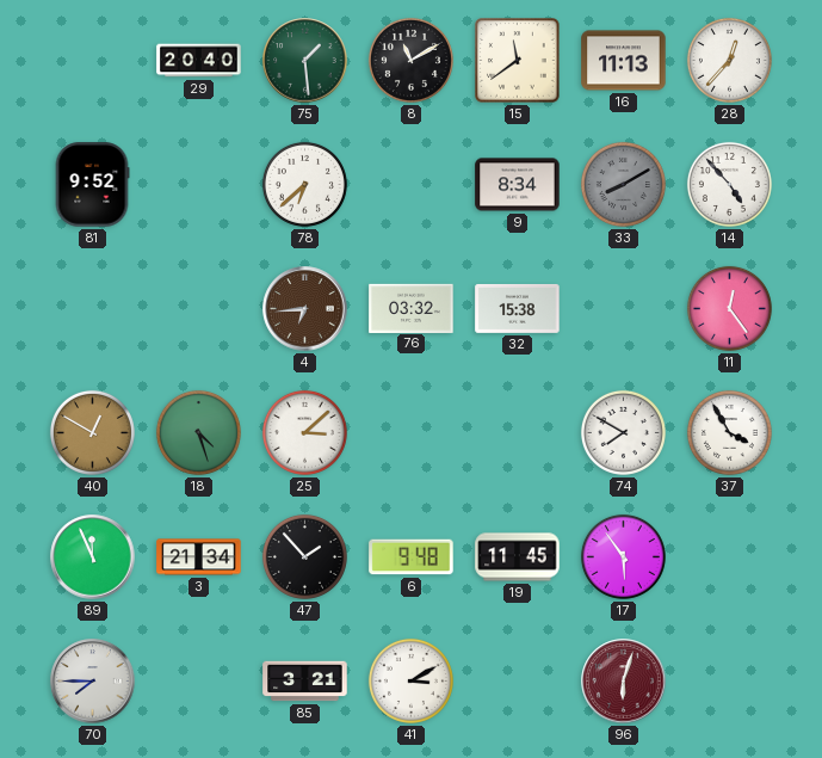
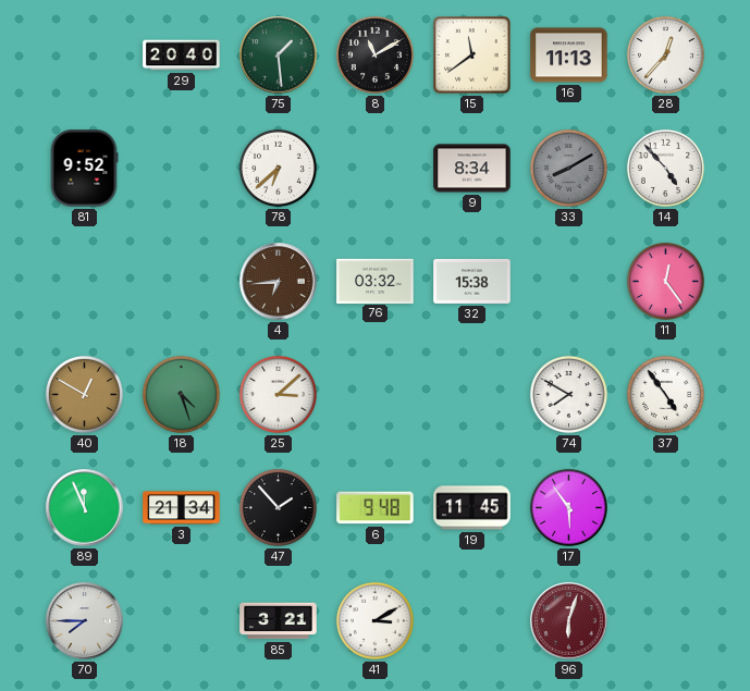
37: 3:55 -> 4:54
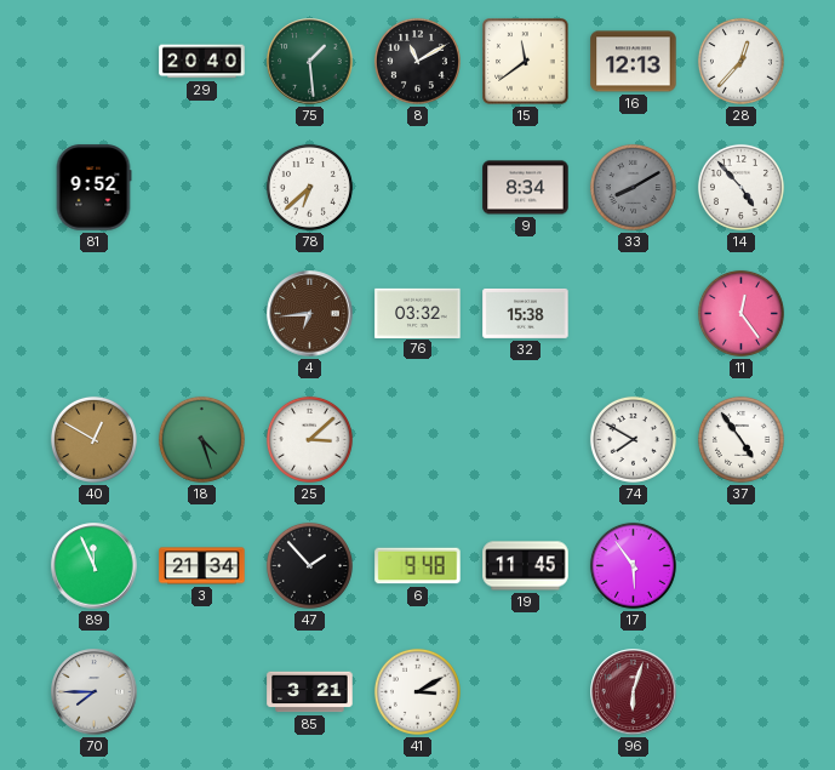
16: 11:13 -> 12:13
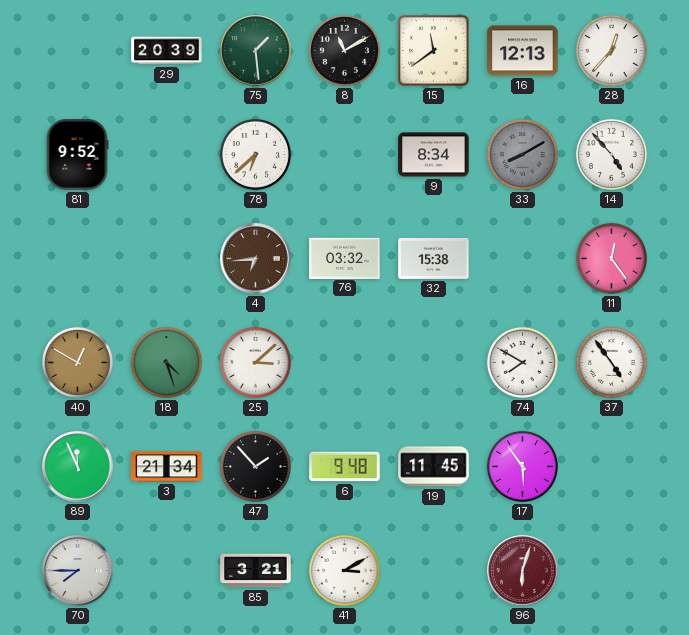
29: 20:40 -> 20:39
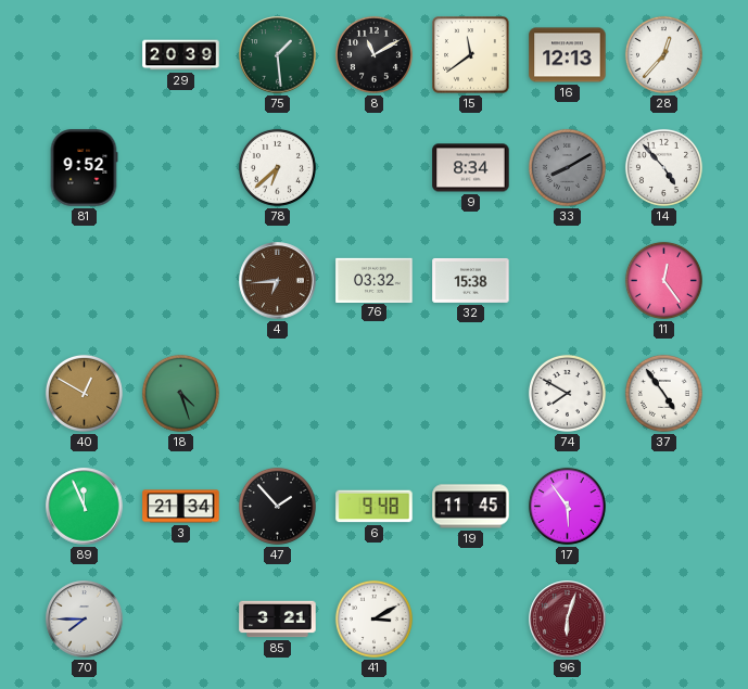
25: 3:08 -> none
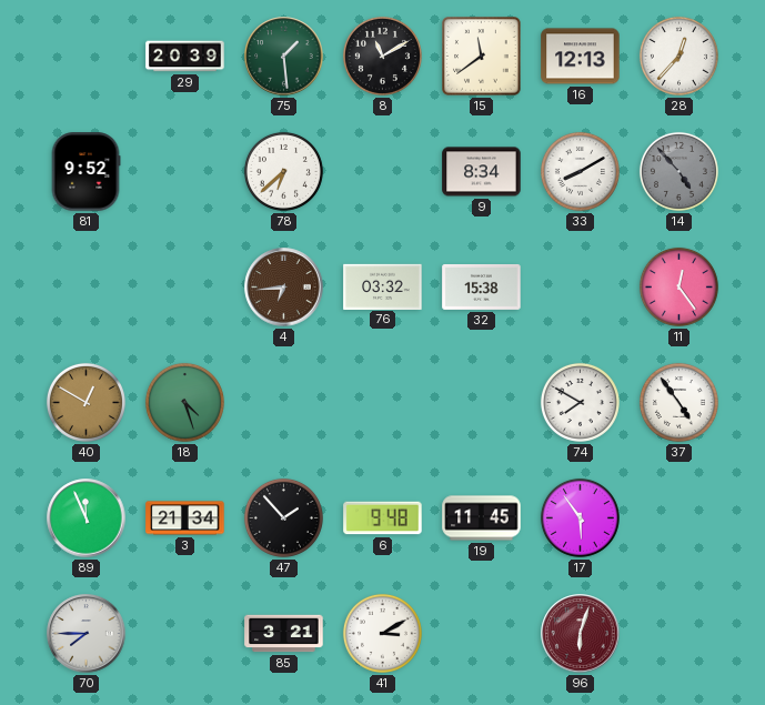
33 dial: grey -> white
14 dial: white -> grey
